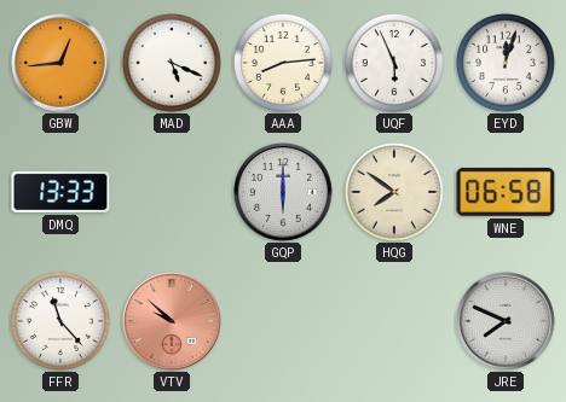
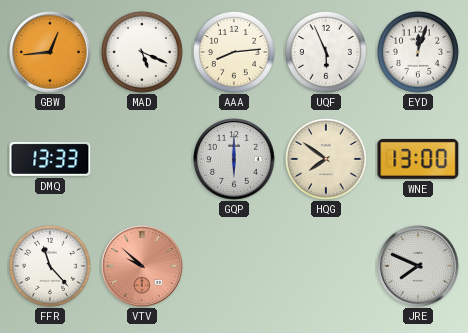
WNE: 06:58 -> 13:00
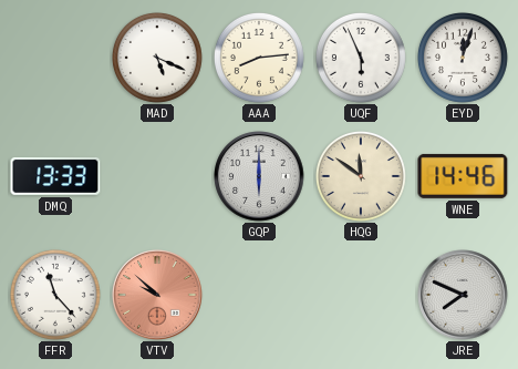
GBW: 12:44 -> none
HQG: 7:51 -> 11:51
WNE: 13:00 -> 14:46
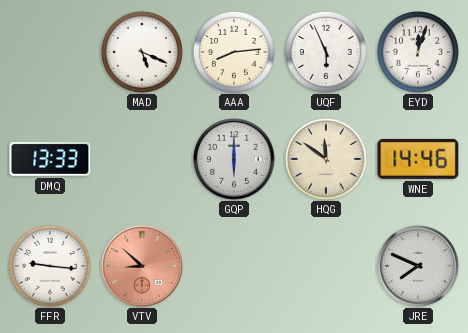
FFR: 11:23 -> 9:16
VTV: 9:52 -> 8:52
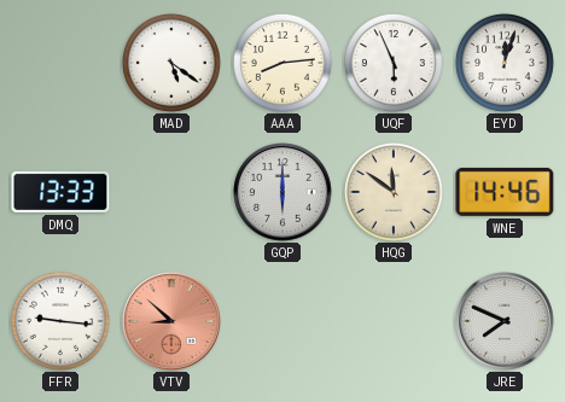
MAD: 5:19 -> 5:21
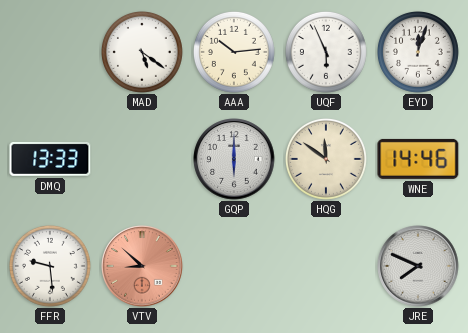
AAA: 8:14 -> 10:14
FFR: 9:16 -> 9:29
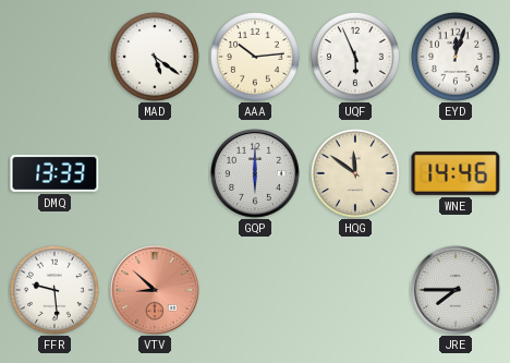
JRE: 7:49 -> 7:45
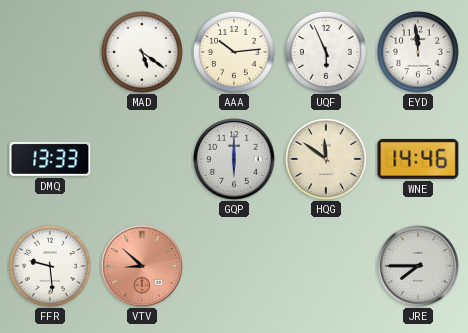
EYD: 12:03 -> 11:59
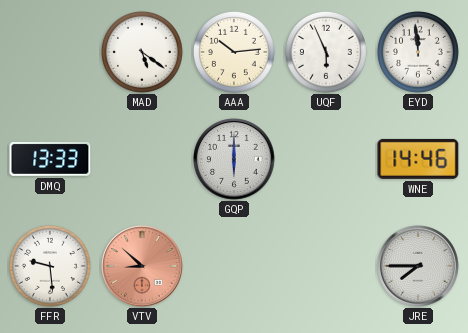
HQG: 11:51 -> none
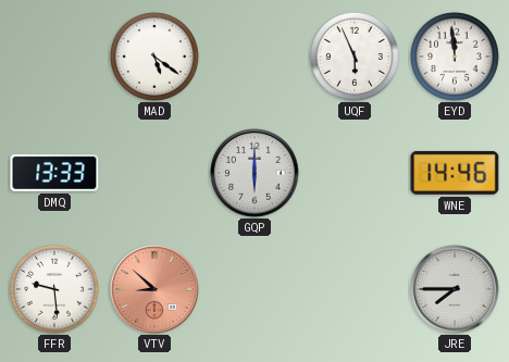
AAA: 10:14 -> none
